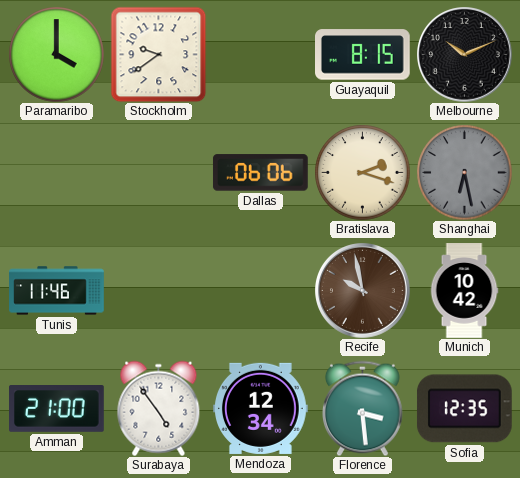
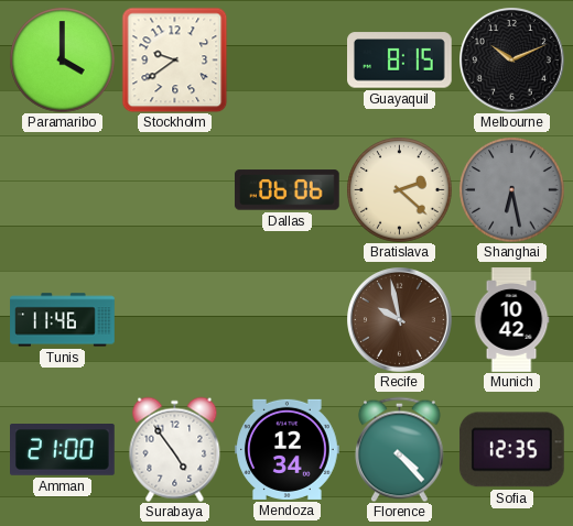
Bratislava: 2:18 -> 2:22
Florence: 3:29 -> 4:23
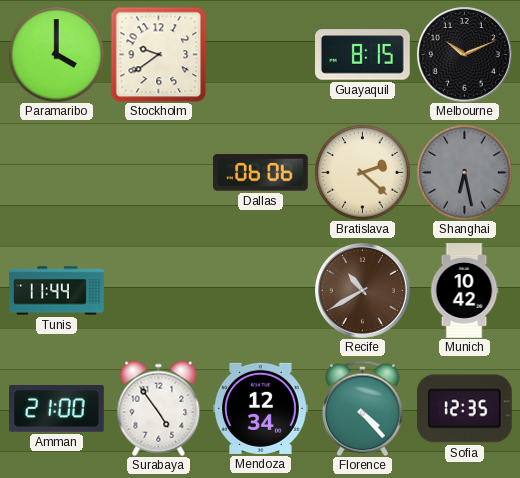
Tunis: 11:46 -> 11:44
Recife: 9:58 -> 10:40
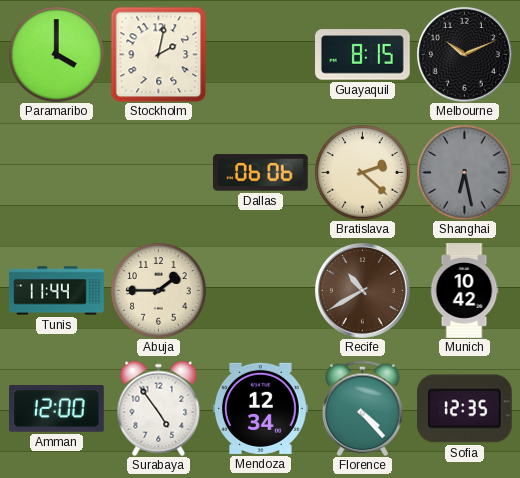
Stockholm: 9:39 -> 2:02
Abuja: none -> 1:45
Amman: 21:00 -> 12:00
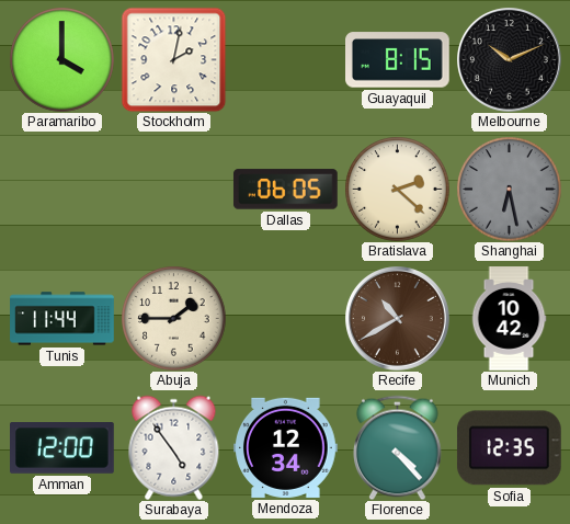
Dallas: 06:06 -> 06:05
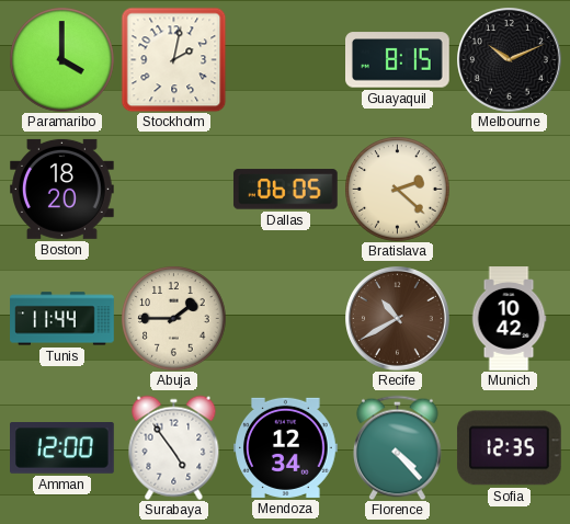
Boston: none -> 18:20
Shanghai: 6:28 -> none
